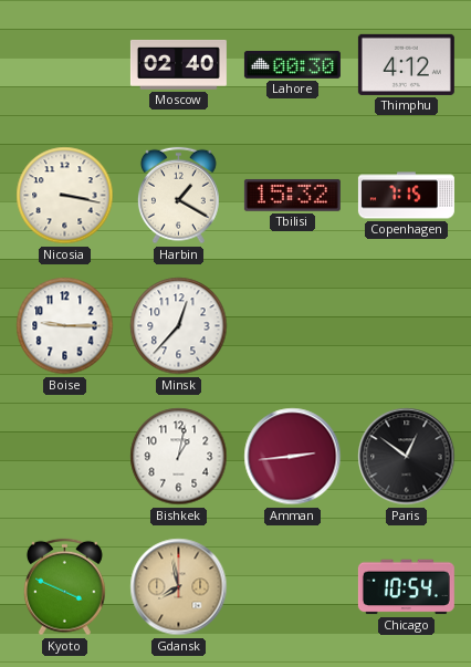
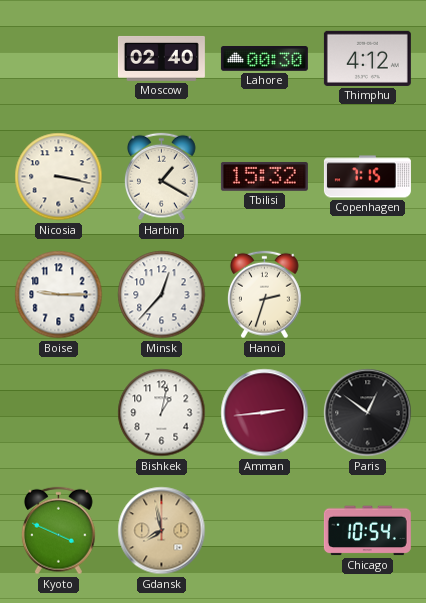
Hanoi: none -> 2:33
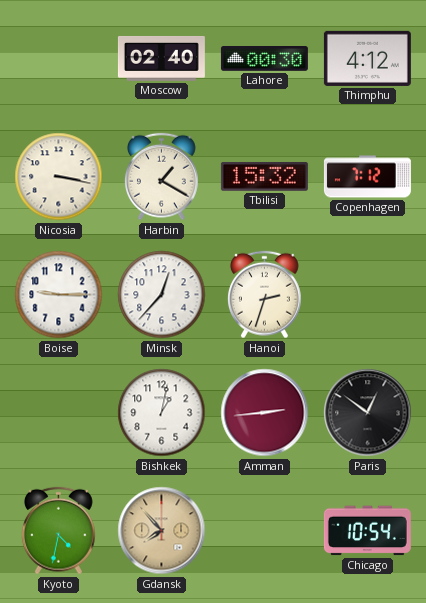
Copenhagen: 7:15 -> 7:12
Kyoto: 3:49 -> 4:32
Gdansk: 7:58 -> 7:53
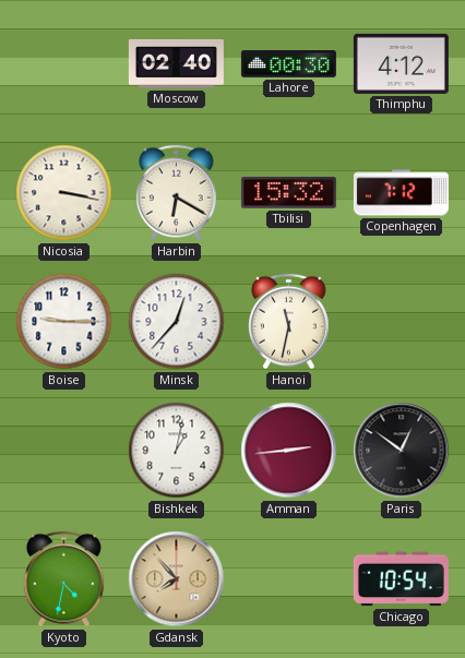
Harbin: 1:20 -> 6:20
Hanoi: 2:33 -> 11:32
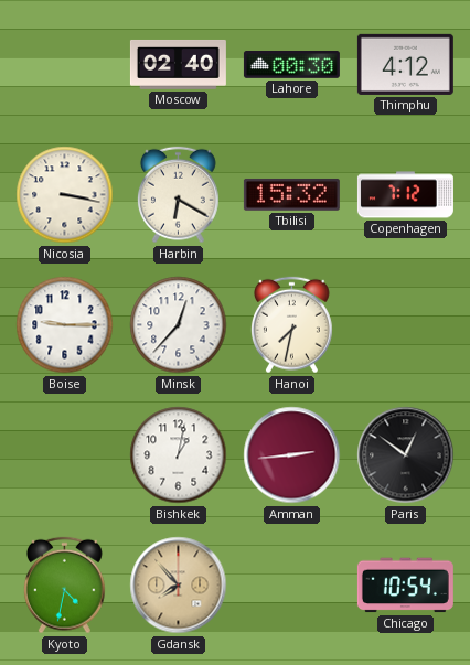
Hanoi: 11:32 -> 7:32
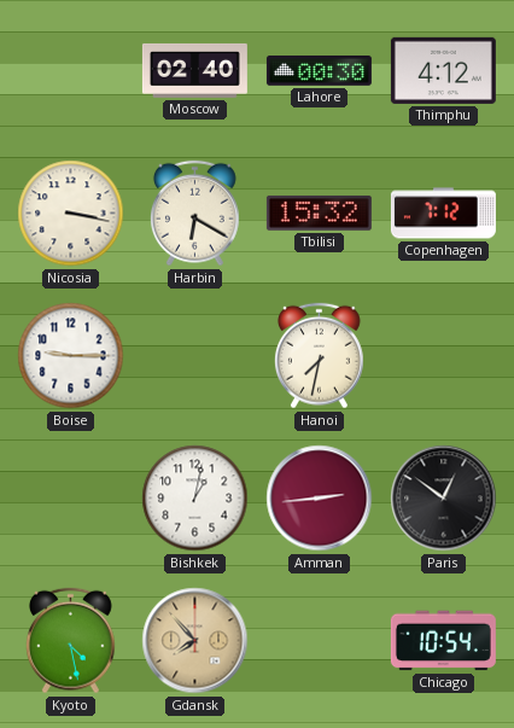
Minsk: 12:37 -> none
Kyoto: 4:32 -> 4:28
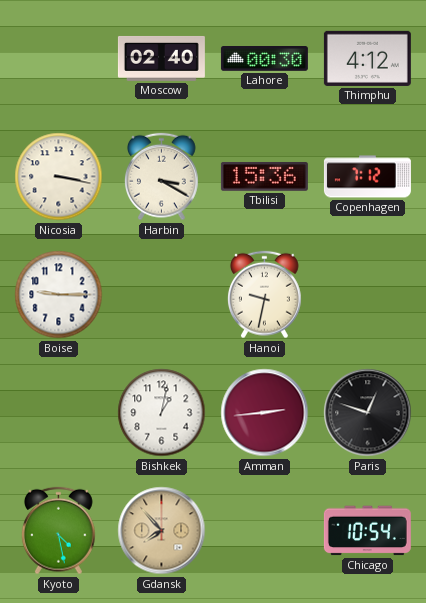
Harbin: 6:20 -> 3:20
Tbilisi: 15:32 -> 15:36
Hanoi: 7:32 -> 9:32
Paris: 12:51 -> 12:48
